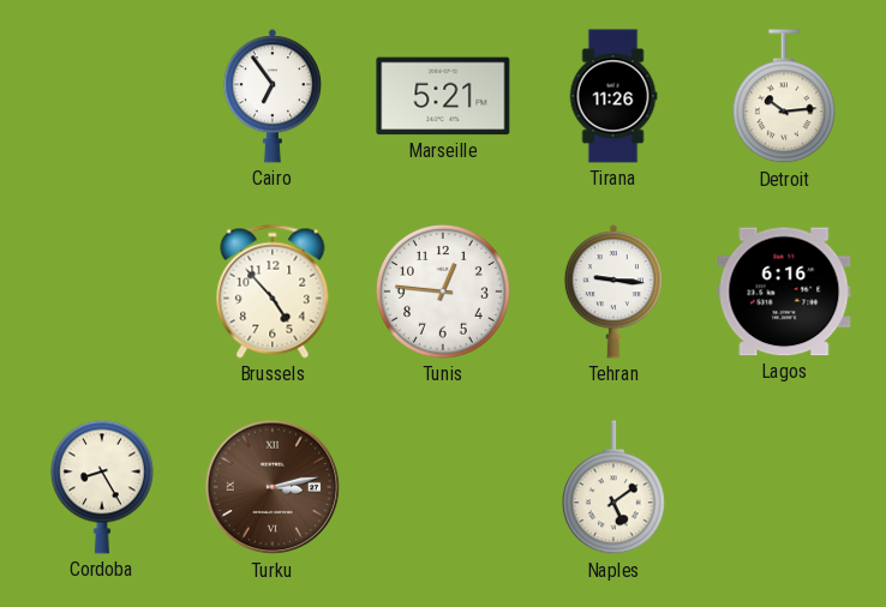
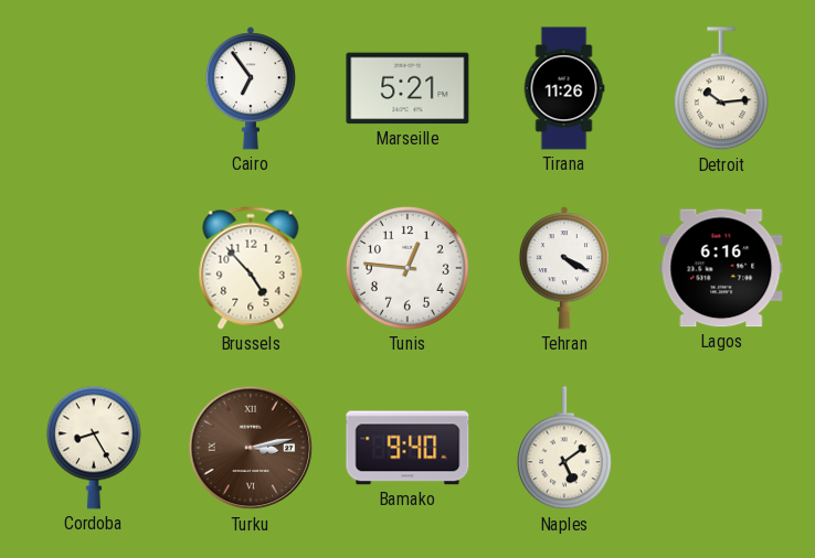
Tehran: 9:16 -> 4:20
Bamako: none -> 9:40
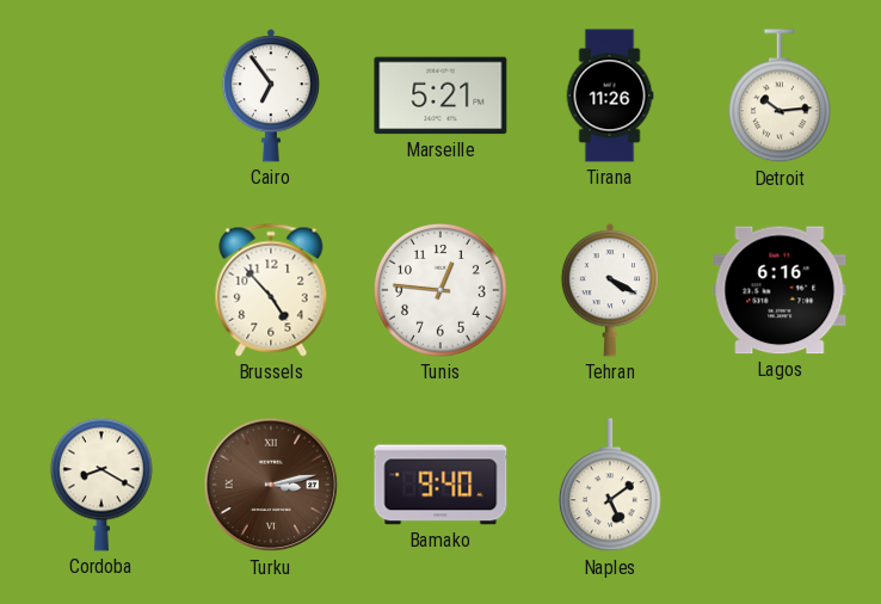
Cordoba: 8:25 -> 8:20
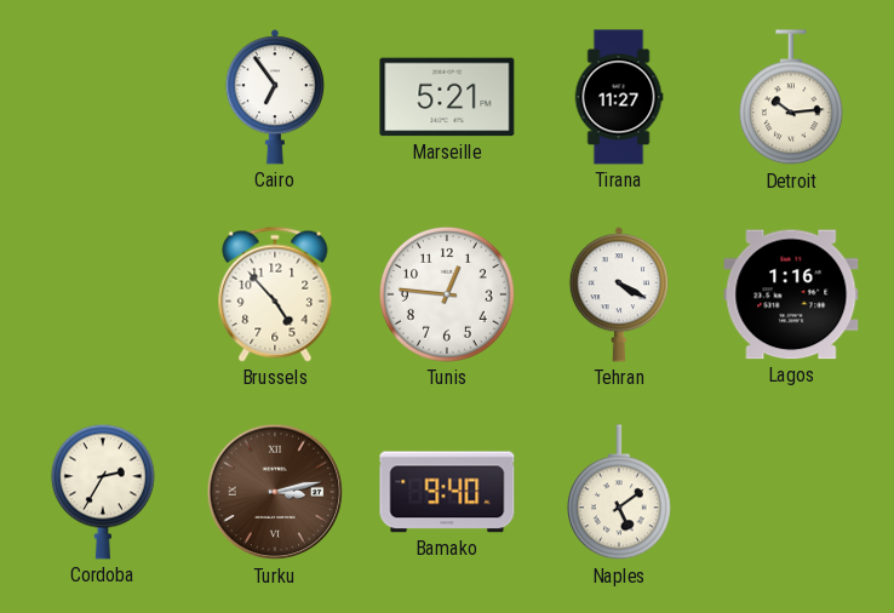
Tirana: 11:26 -> 11:27
Lagos: 6:16 -> 1:16
Cordoba: 8:20 -> 2:35
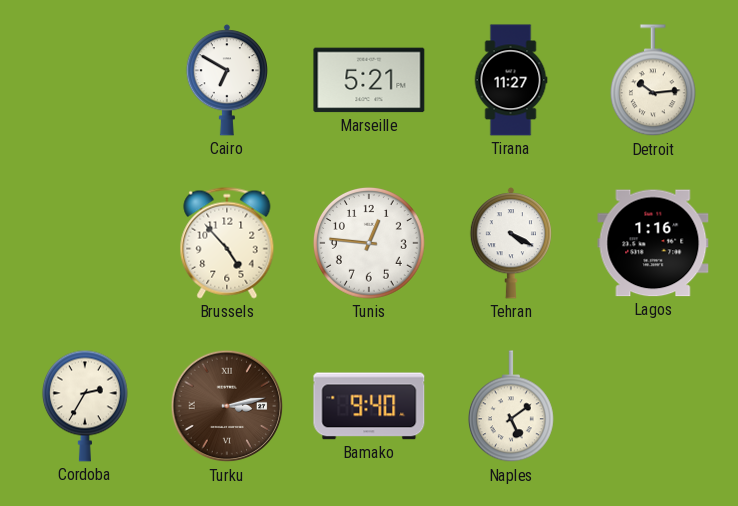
Cairo: 6:54 -> 6:50
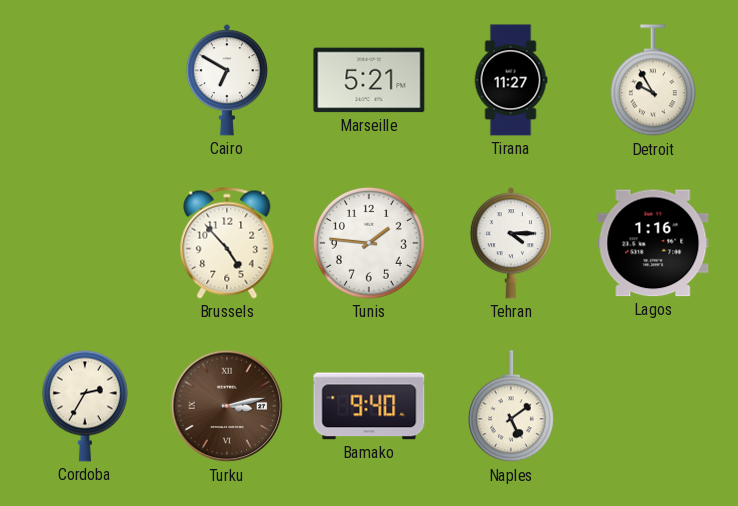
Detroit: 10:14 -> 9:55
Tunis: 12:46 -> 1:46
Tehran: 4:20 -> 4:15
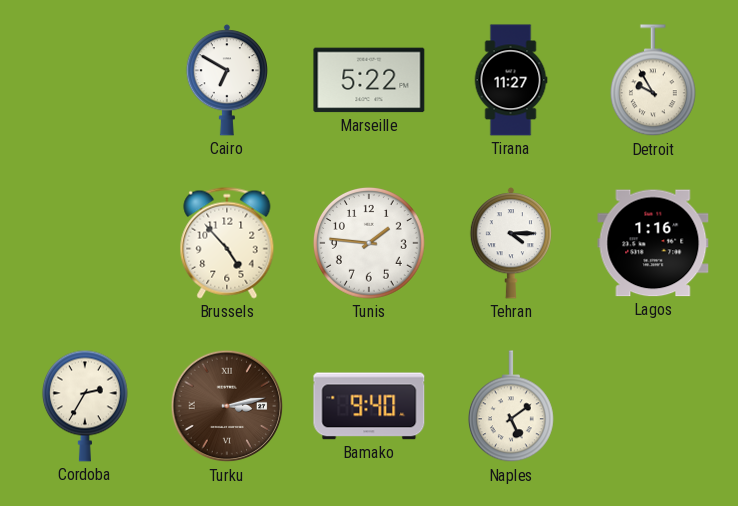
Marseille: 5:21 -> 5:22
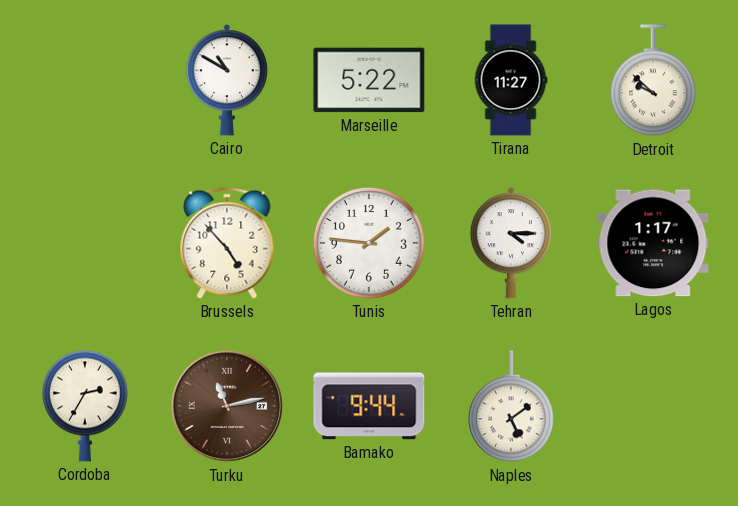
Cairo: 6:50 -> 10:50
Detroit: 9:55 -> 9:52
Lagos: 1:16 -> 1:17
Turku: 3:13 -> 11:13
Bamako: 9:40 -> 9:44
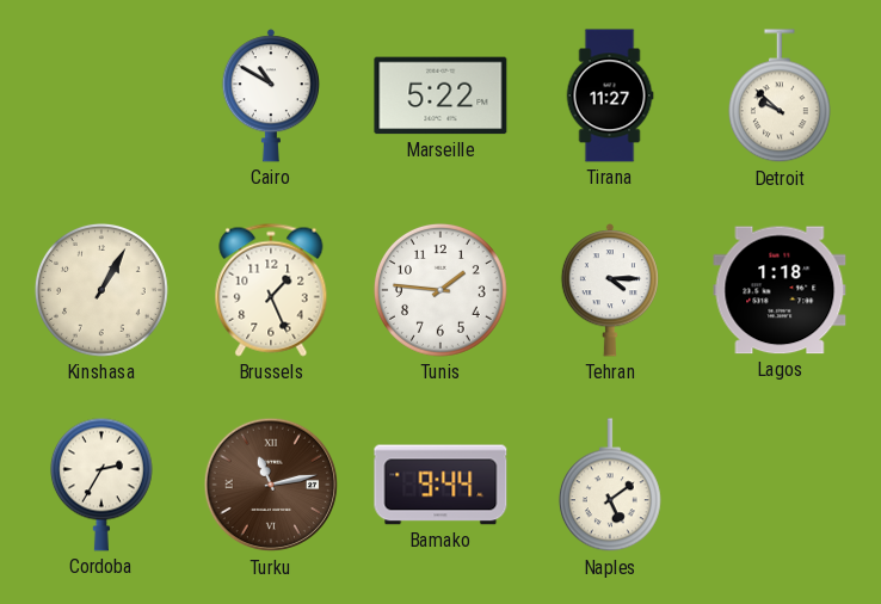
Kinshasa: none -> 1:05
Brussels: 4:53 -> 1:26
Lagos: 1:17 -> 1:18
